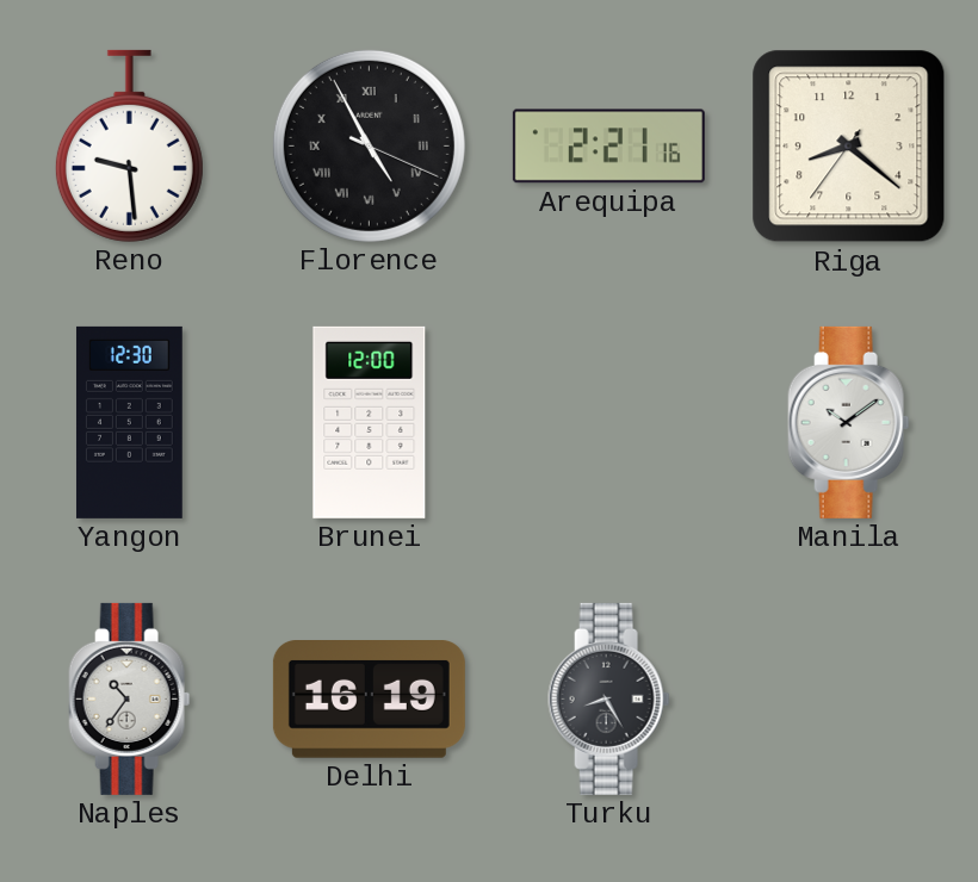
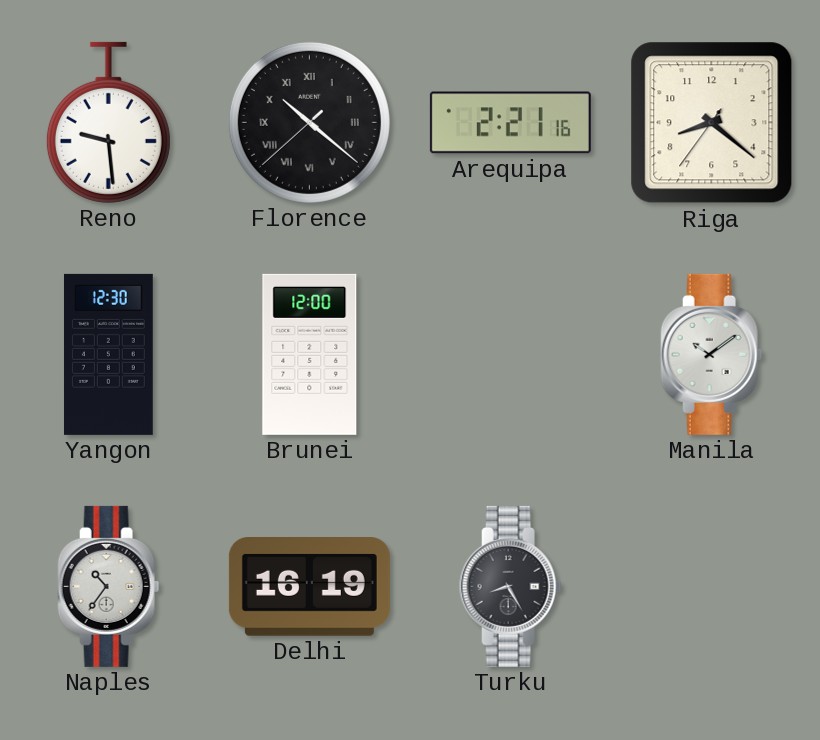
Florence: 4:55 -> 10:21
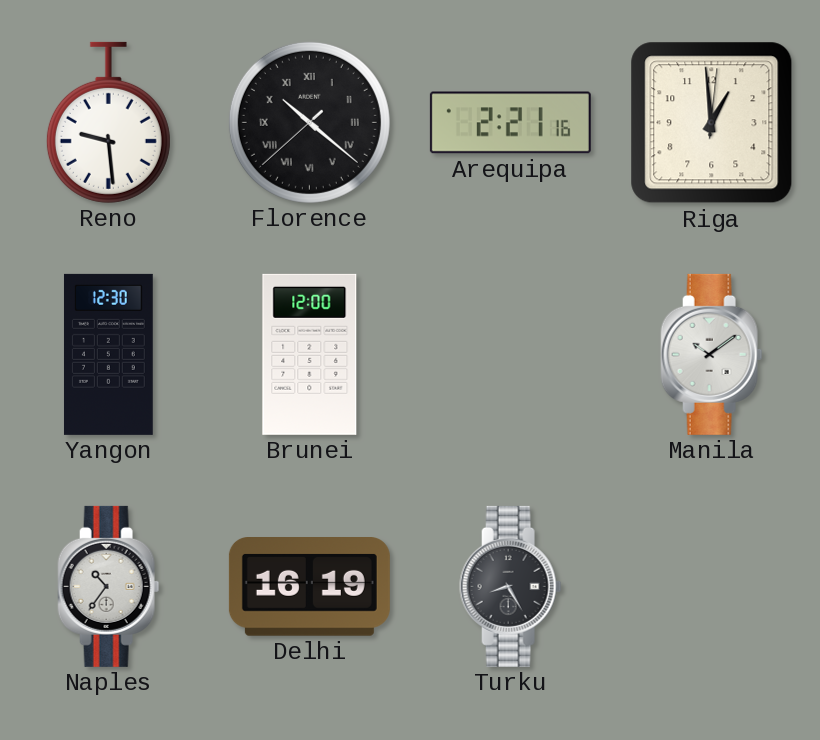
Riga: 8:21 -> 12:59
